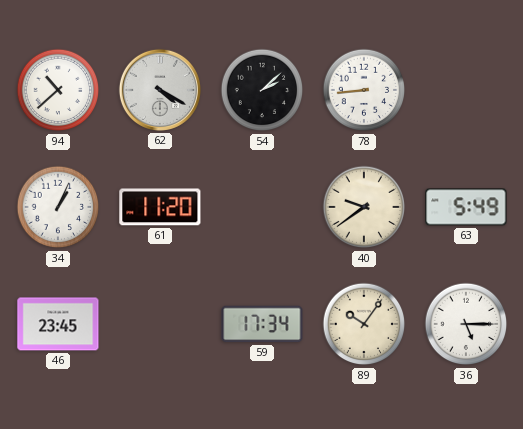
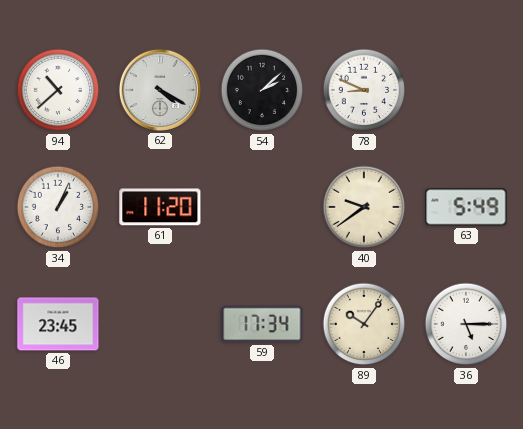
78: 8:44 -> 8:49
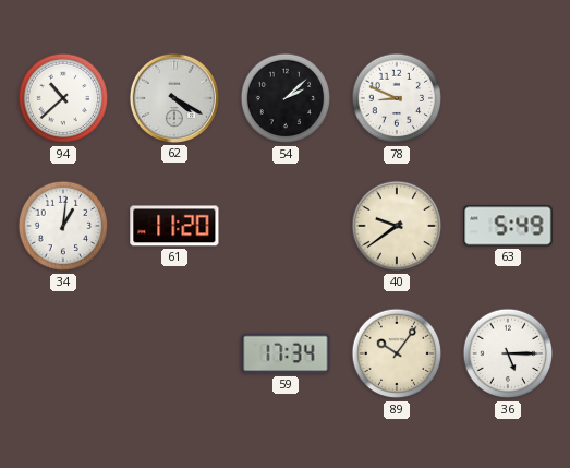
34: 1:04 -> 1:01
46: 23:45 -> none
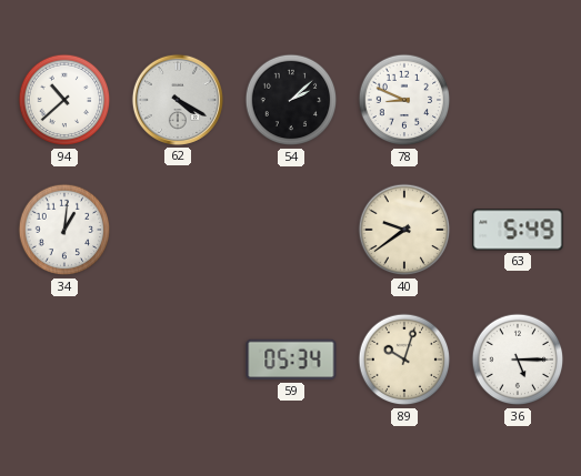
61: 11:20 -> none
59: 17:34 -> 05:34
89: 10:06 -> 10:03
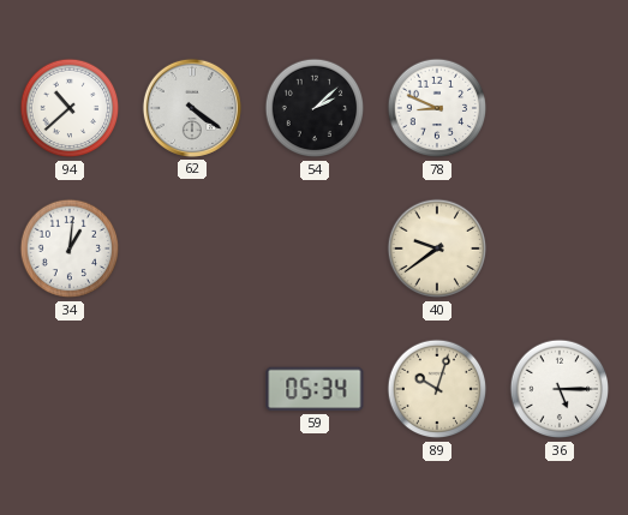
62: 4:20 -> 4:21
63: 5:49 -> none
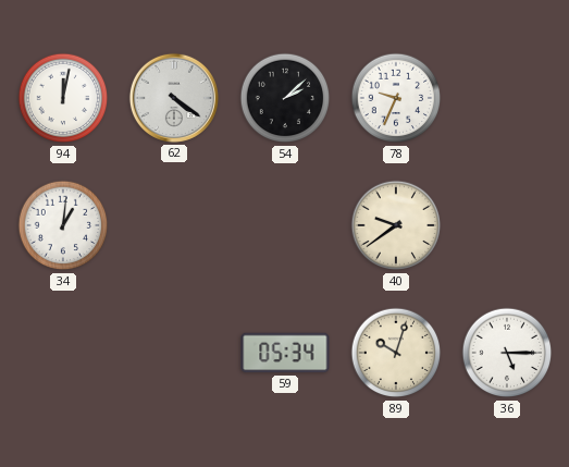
94: 10:38 -> 12:02
78: 8:49 -> 9:34
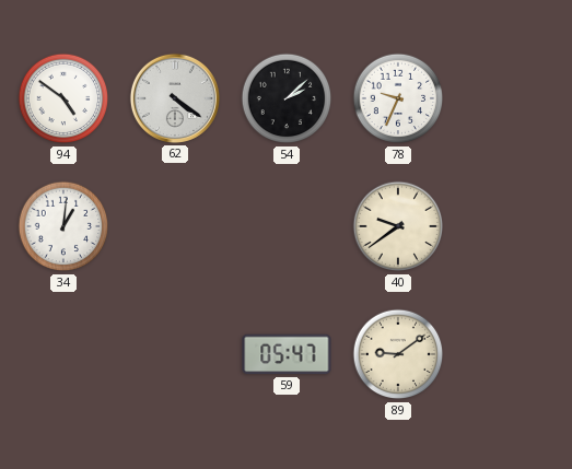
94: 12:02 -> 4:51
59: 05:34 -> 05:47
89: 10:03 -> 9:09
36: 5:15 -> none
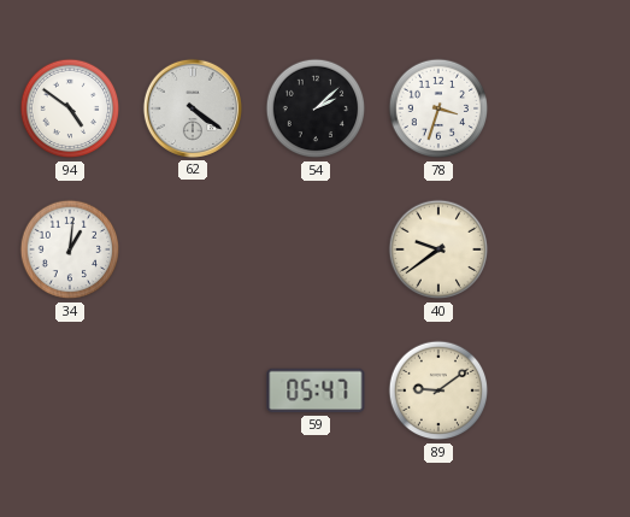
78: 9:34 -> 3:33
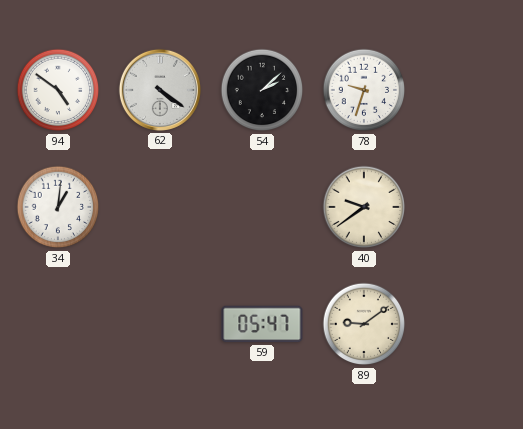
78: 3:33 -> 9:33
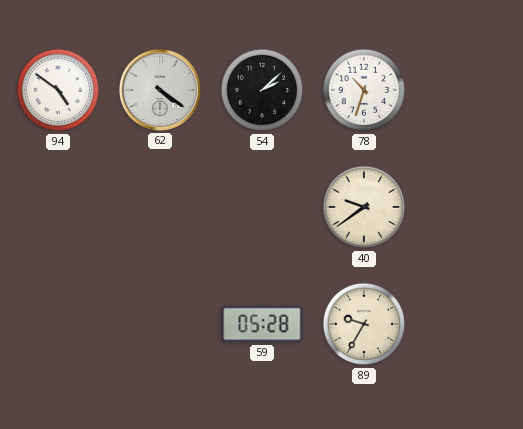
78: 9:33 -> 10:33
34: 1:01 -> none
59: 05:47 -> 05:28
89: 9:09 -> 9:35
